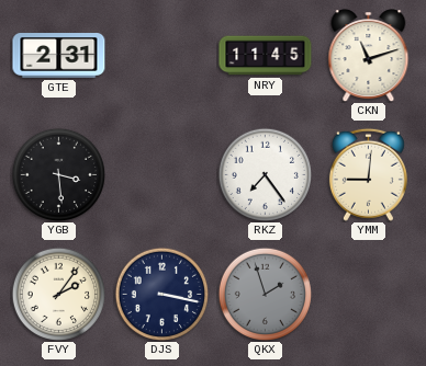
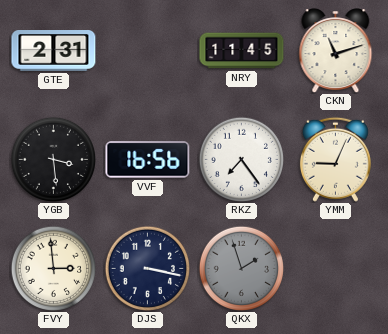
VVF: none -> 16:56
YMM: 9:01 -> 9:04
FVY: 2:06 -> 2:59
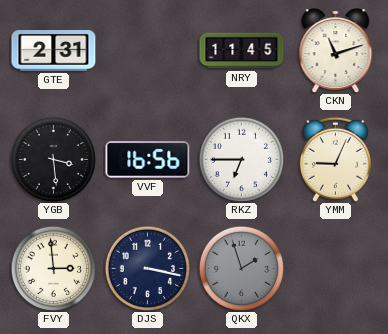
RKZ: 7:24 -> 6:45
